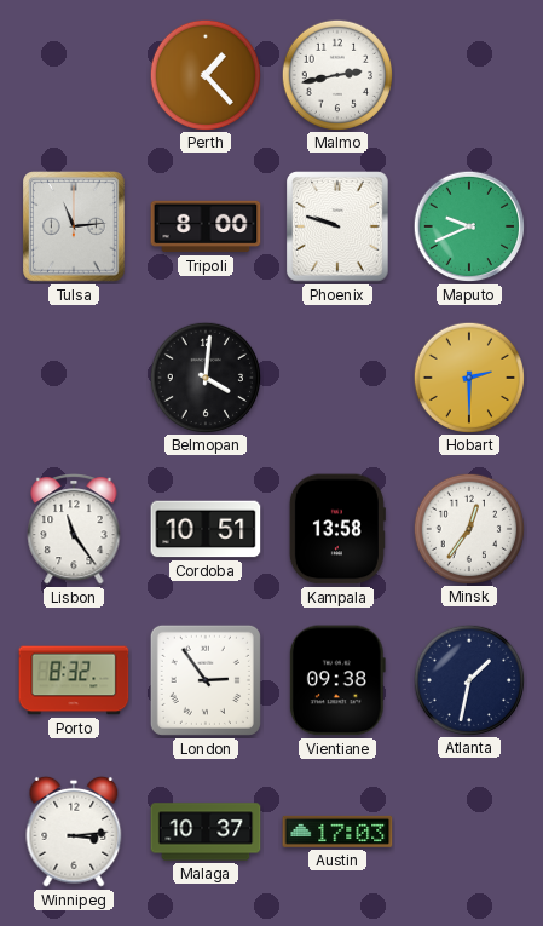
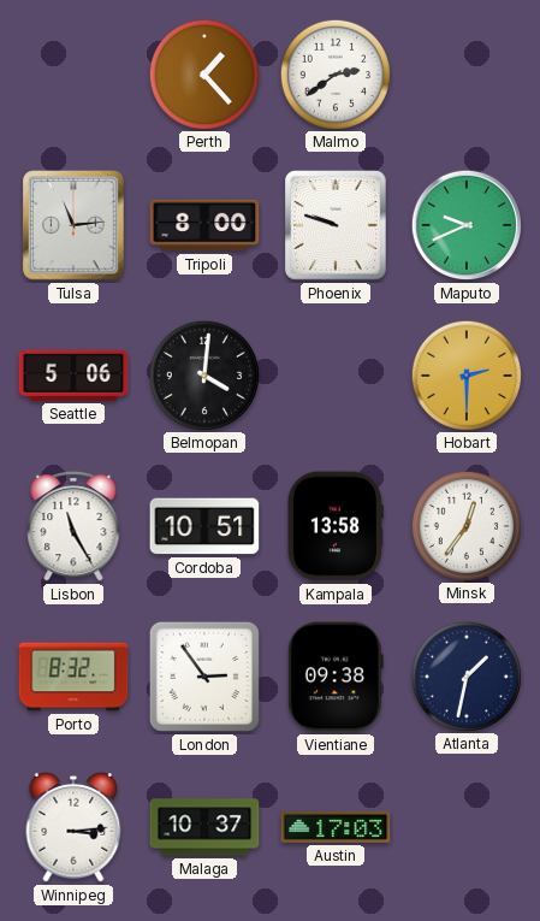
Malmo: 2:43 -> 2:39
Seattle: none -> 5:06
Lisbon: 11:24 -> 11:25
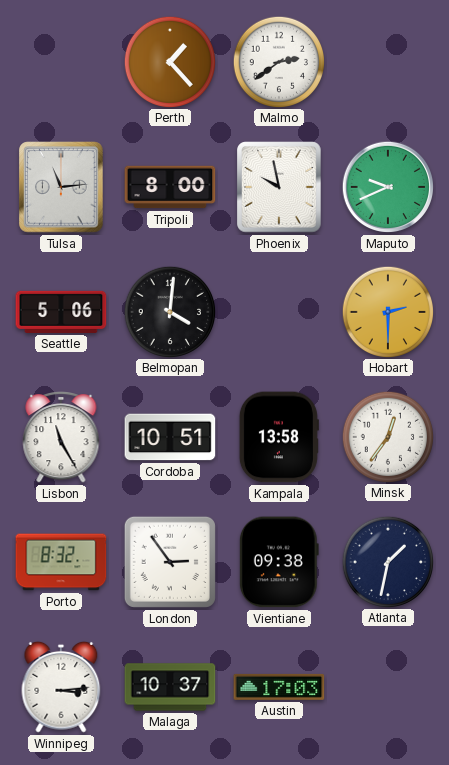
Phoenix: 9:48 -> 9:58
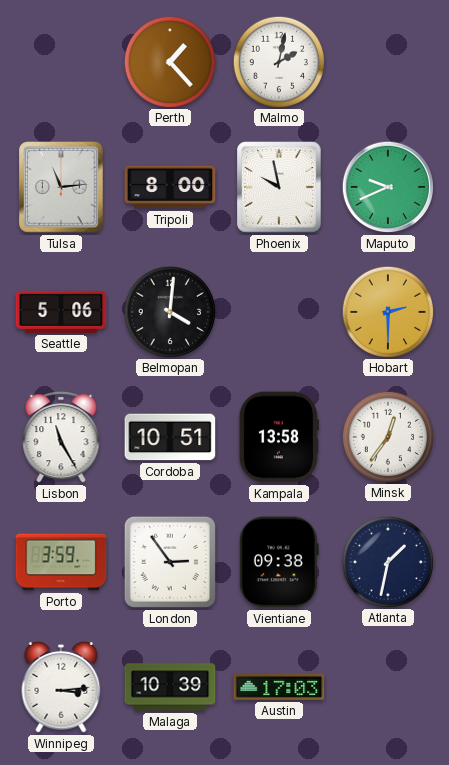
Malmo: 2:39 -> 2:02
Porto: 8:32 -> 3:59
Malaga: 10:37 -> 10:39
